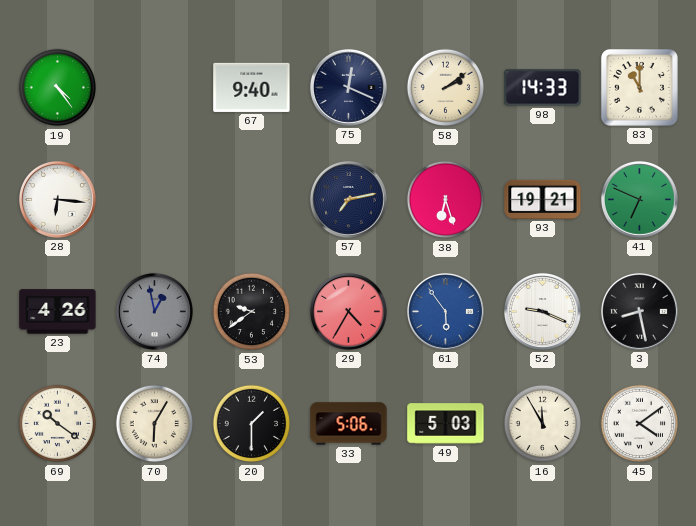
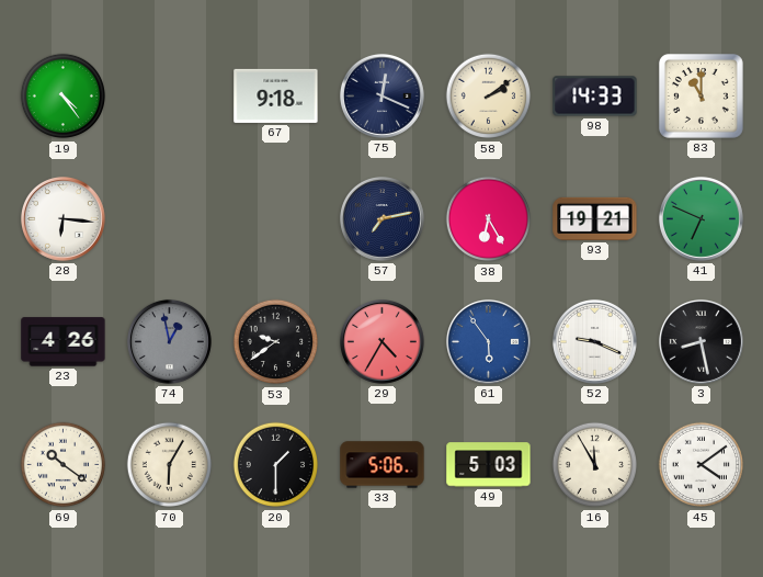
67: 9:40 -> 9:18
38: 6:27 -> 6:25
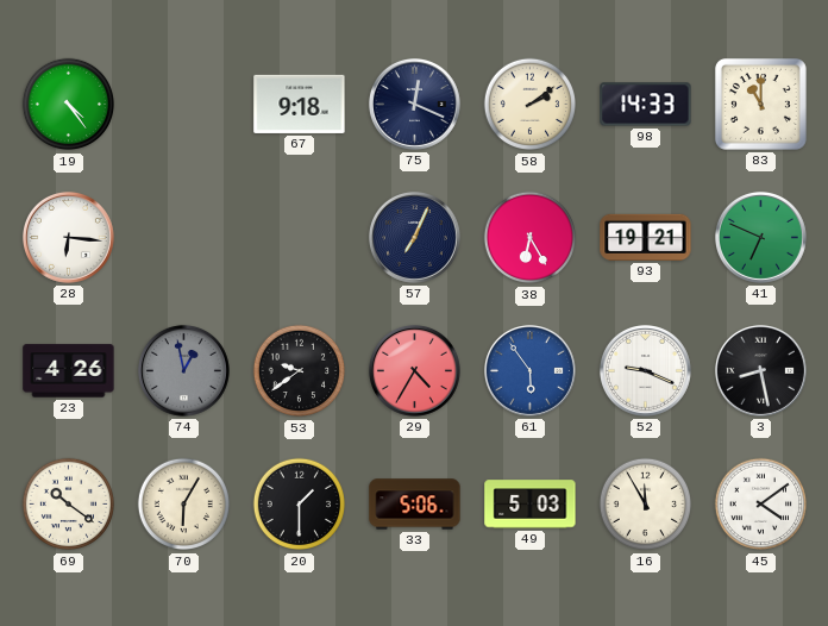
57: 7:13 -> 7:04
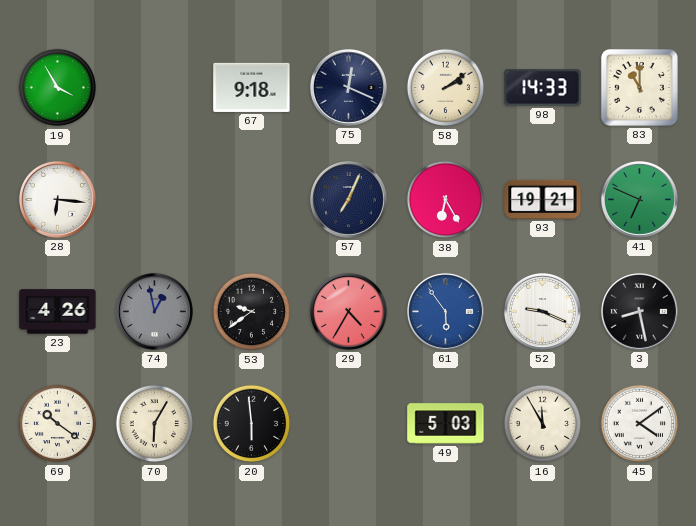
19: 4:24 -> 3:55
20: 1:30 -> 5:59
33: 5:06 -> none
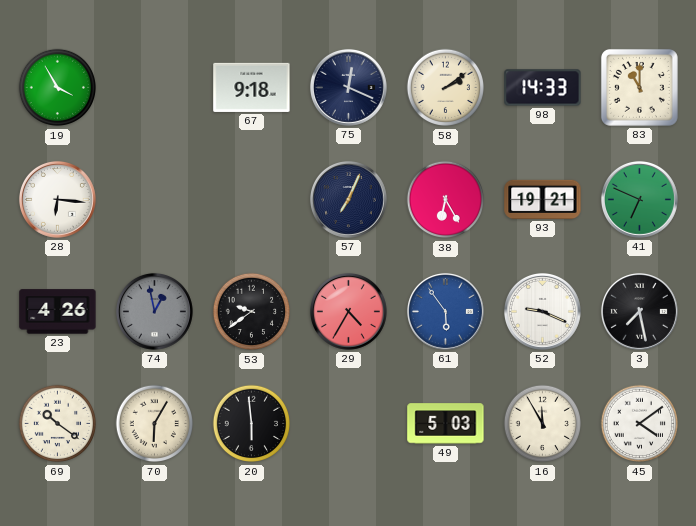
3: 8:28 -> 7:28
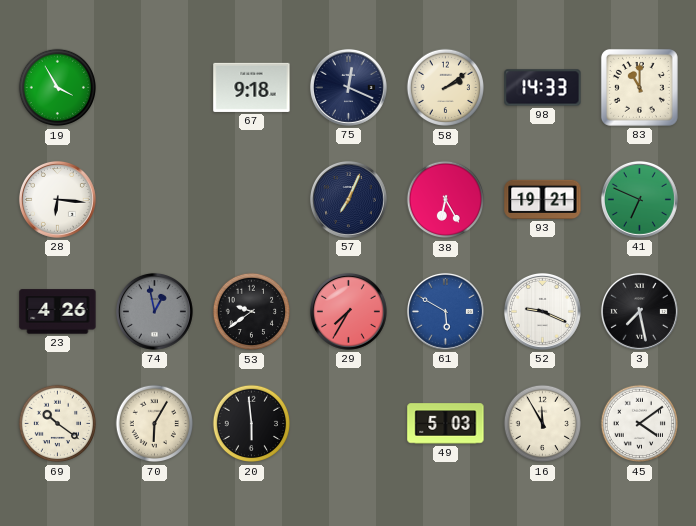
29: 4:35 -> 7:35
61: 5:54 -> 5:50
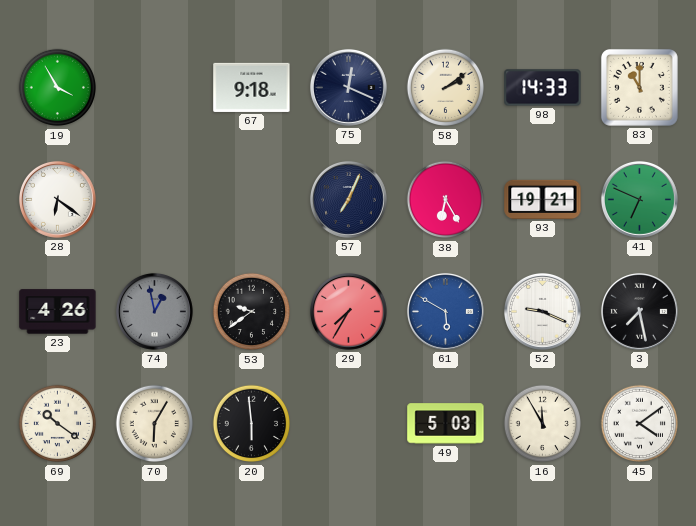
28: 6:16 -> 6:21
